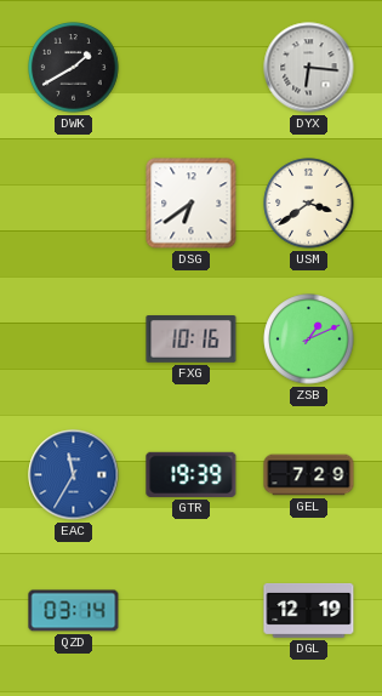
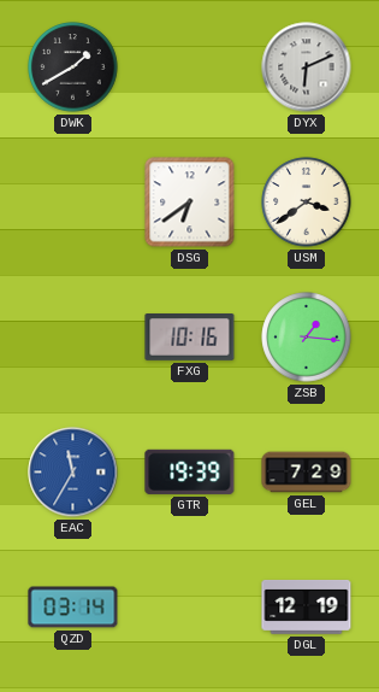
DYX: 6:16 -> 6:11
ZSB: 1:11 -> 1:16
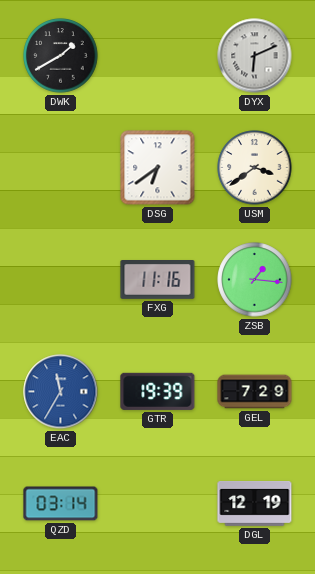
FXG: 10:16 -> 11:16
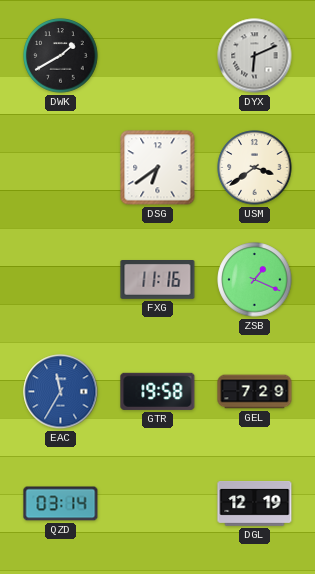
ZSB: 1:16 -> 1:19
GTR: 19:39 -> 19:58
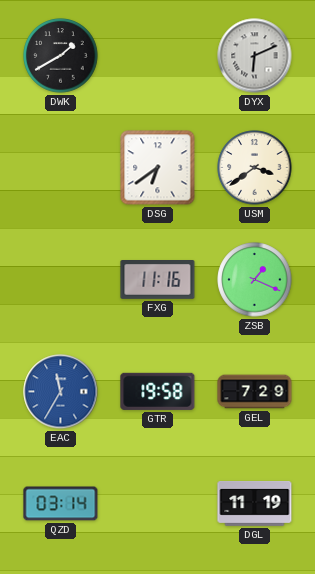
DGL: 12:19 -> 11:19
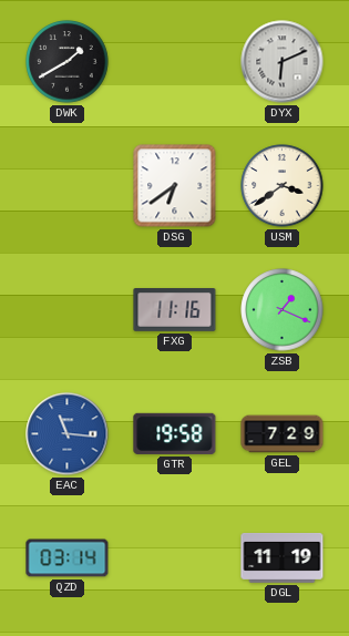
EAC: 11:35 -> 11:16
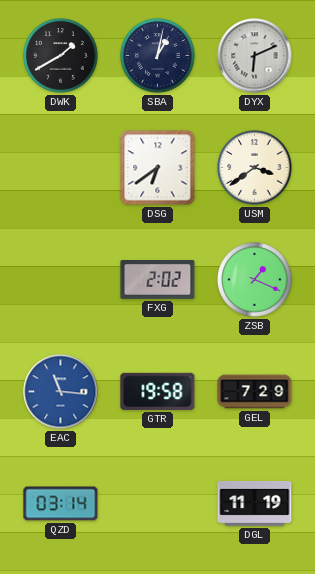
SBA: none -> 1:02
FXG: 11:16 -> 2:02
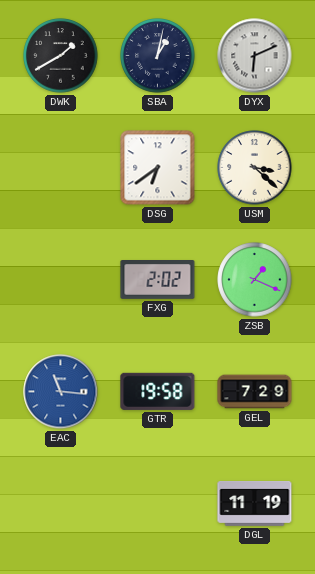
USM: 3:39 -> 3:22
QZD: 03:14 -> none
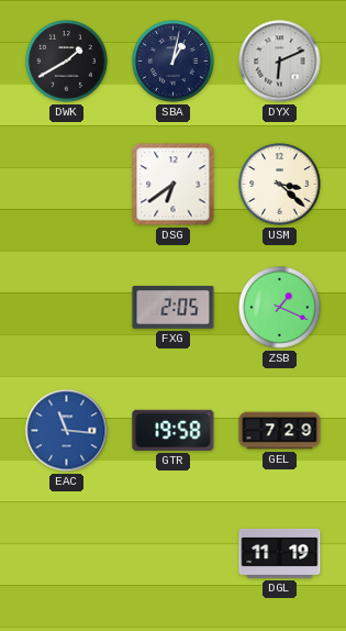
FXG: 2:02 -> 2:05
